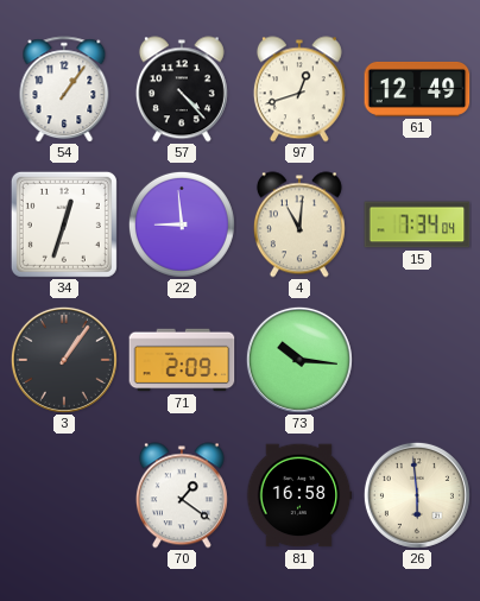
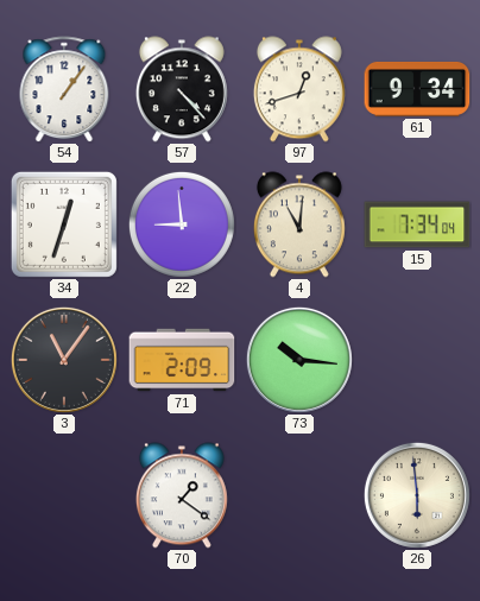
61: 12:49 -> 9:34
3: 1:06 -> 11:06
81: 16:58 -> none
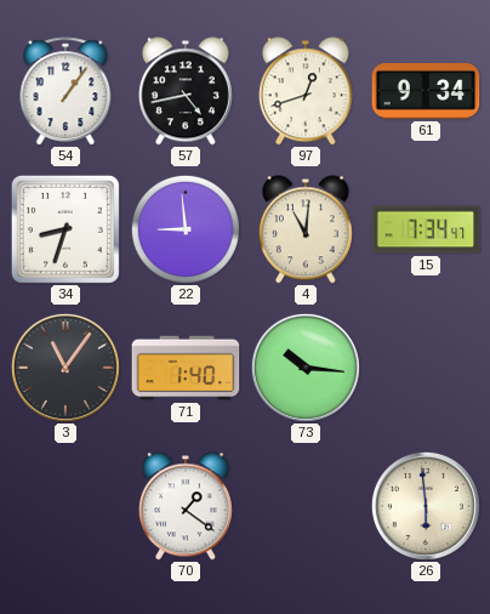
57: 4:23 -> 4:43
34: 12:33 -> 8:33
15: 7:34:04 -> 7:34:47
71: 2:09 -> 1:40
